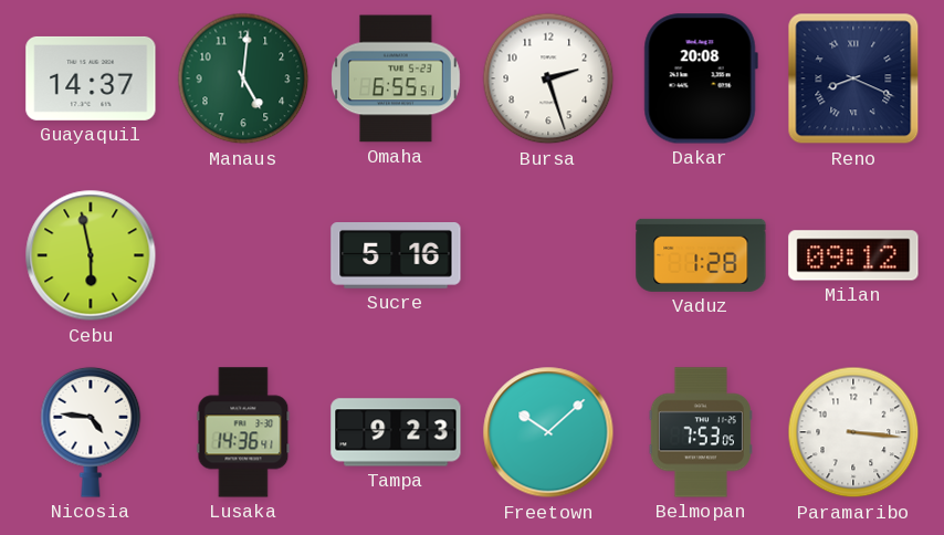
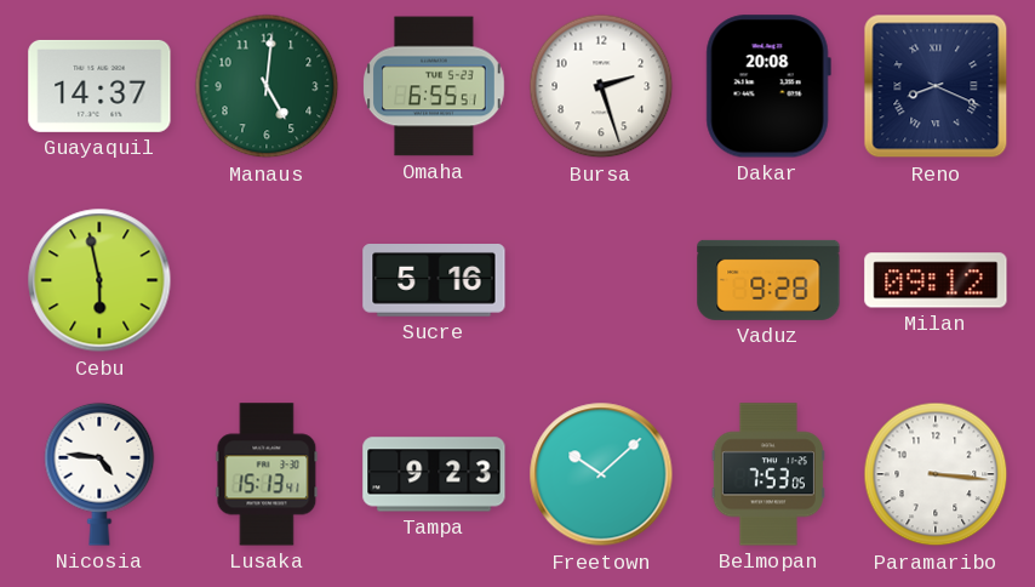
Vaduz: 1:28 -> 9:28
Lusaka: 14:36 -> 15:13
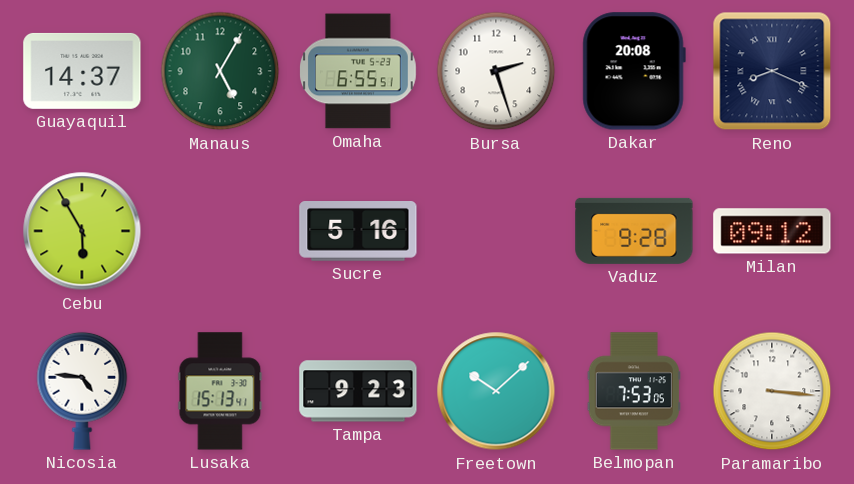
Manaus: 5:01 -> 5:05
Cebu: 5:58 -> 5:55
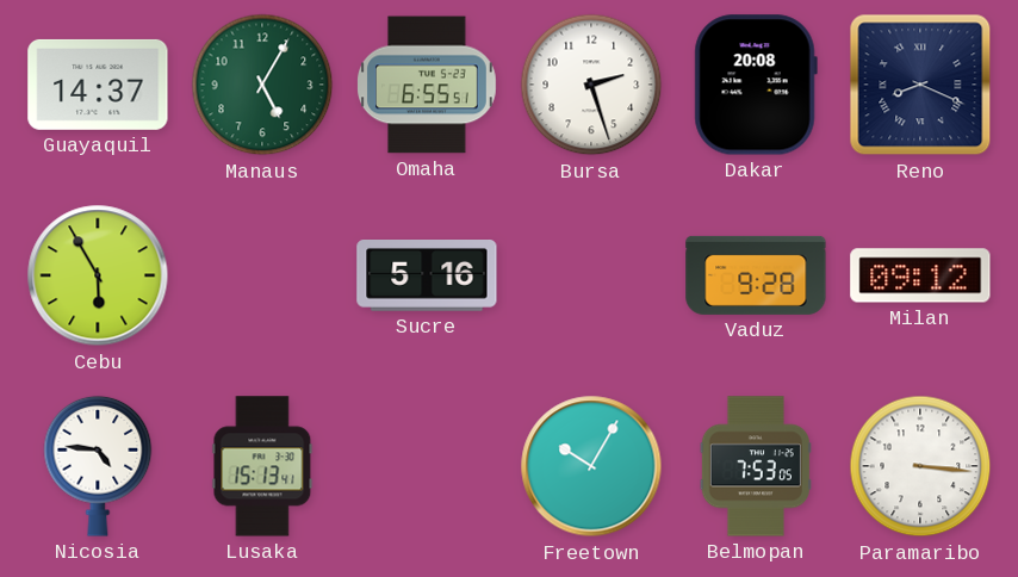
Tampa: 9:23 -> none
Freetown: 10:08 -> 10:05
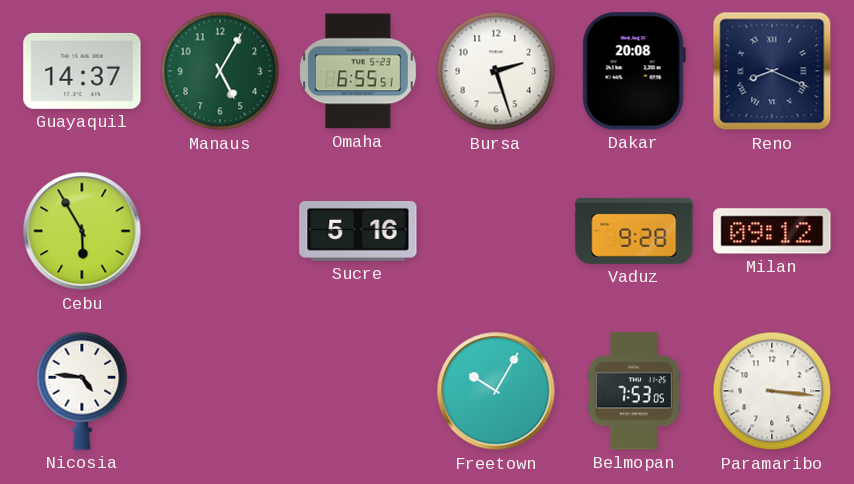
Lusaka: 15:13 -> none
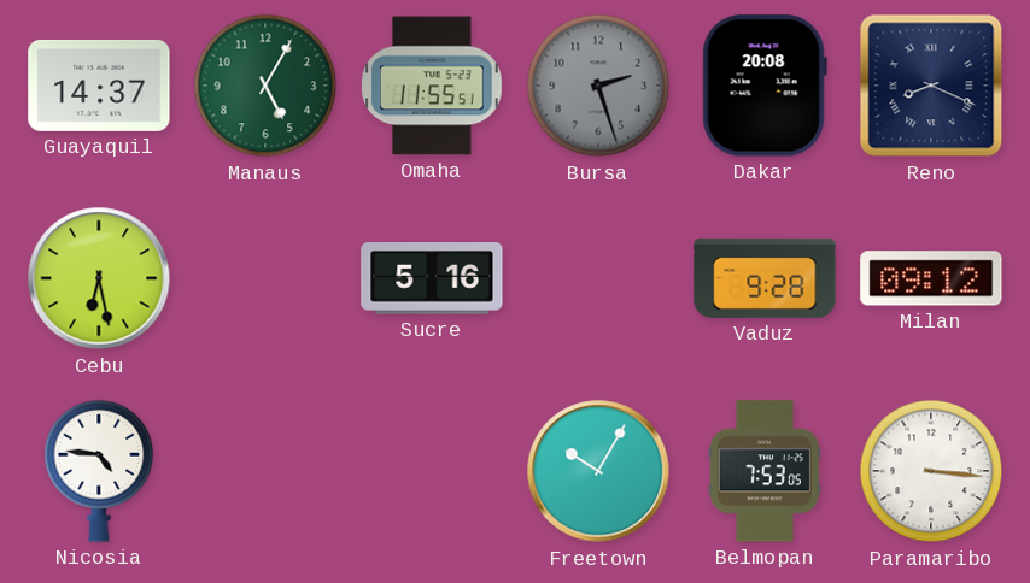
Omaha: 6:55 -> 11:55
Bursa dial: white -> grey
Cebu: 5:55 -> 6:28
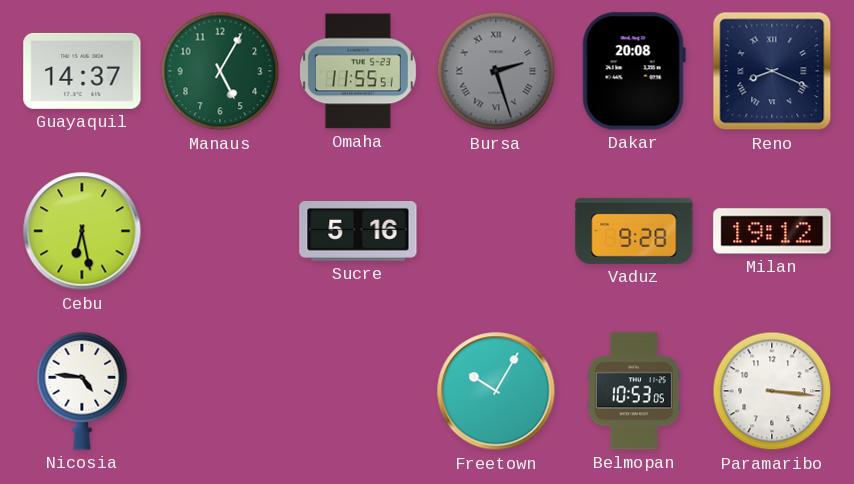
Bursa numerals: Arabic -> Roman
Milan: 09:12 -> 19:12
Belmopan: 7:53 -> 10:53
